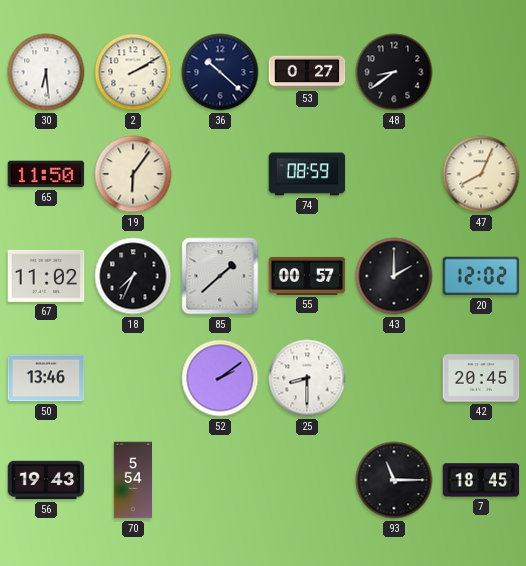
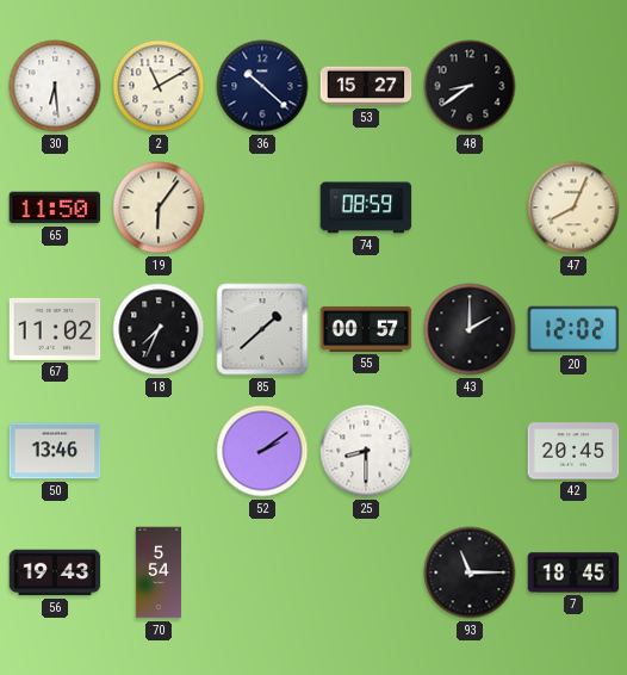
2: 2:10 -> 11:10
53: 0:27 -> 15:27
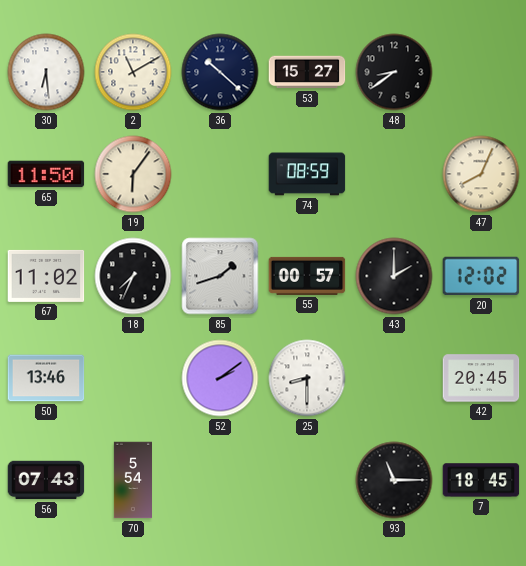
85: 1:38 -> 1:42
56: 19:43 -> 07:43
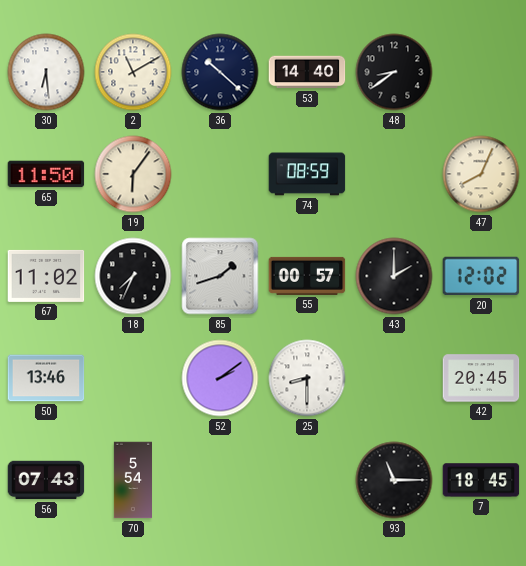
53: 15:27 -> 14:40
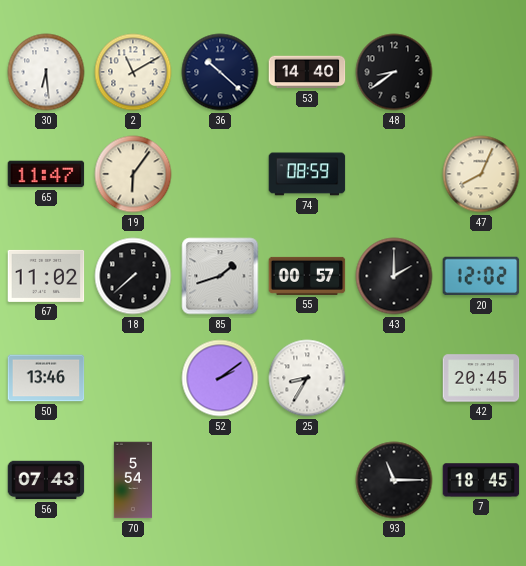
65: 11:50 -> 11:47
18: 7:34 -> 7:38
25: 8:30 -> 8:35
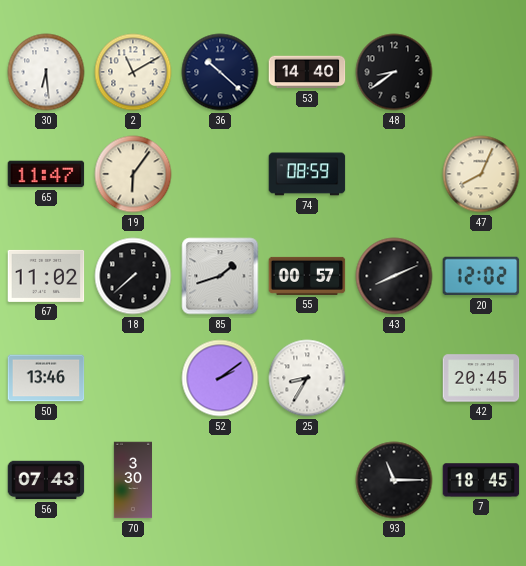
43: 2:00 -> 8:11
70: 5:54 -> 3:30
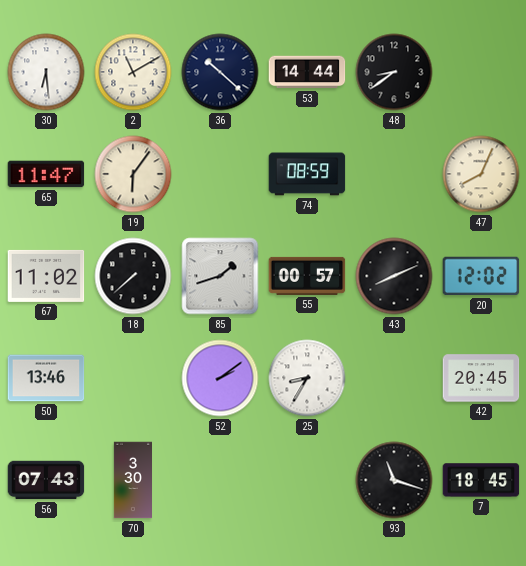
53: 14:40 -> 14:44
93: 11:15 -> 11:18
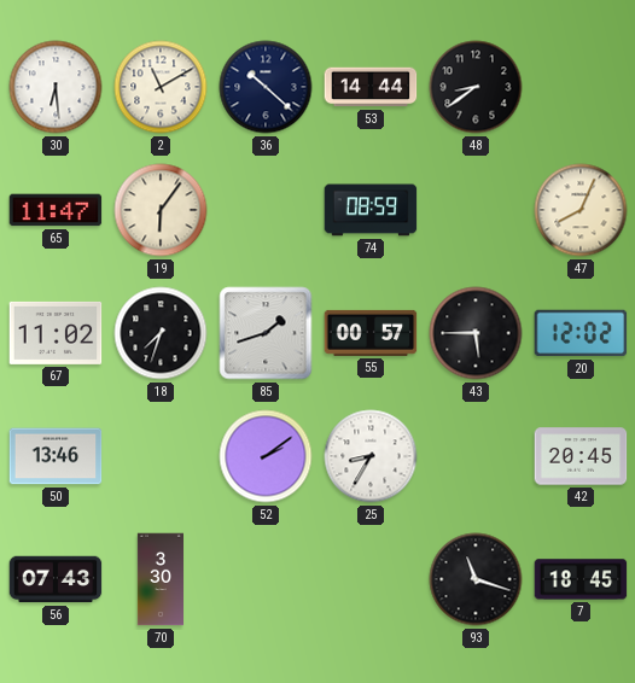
18: 7:38 -> 7:33
43: 8:11 -> 5:45
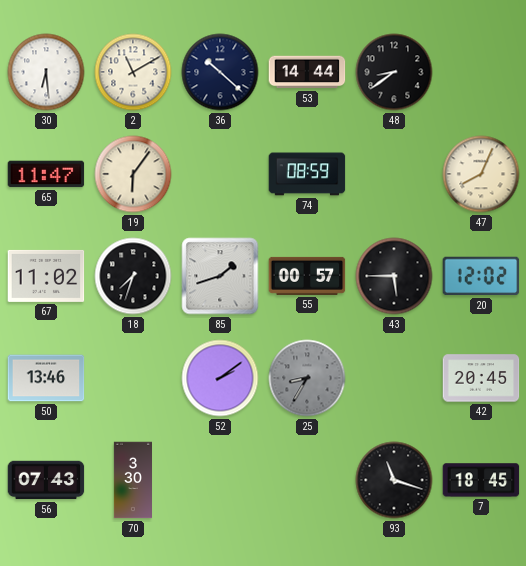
25 dial: white -> grey
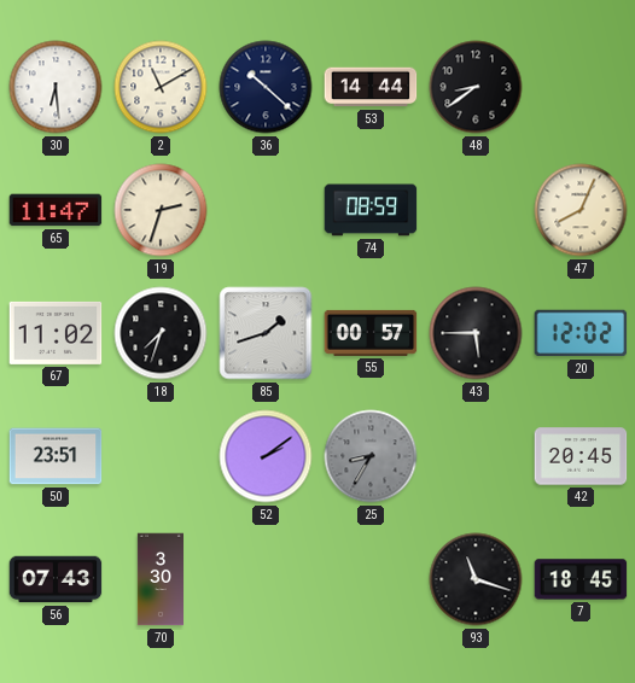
19: 6:06 -> 2:33
50: 13:46 -> 23:51
